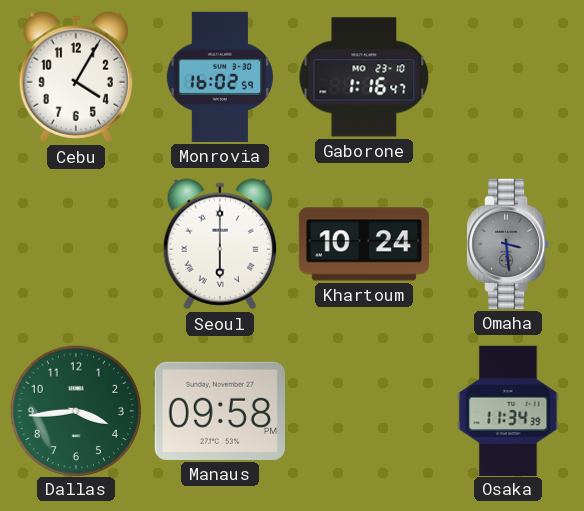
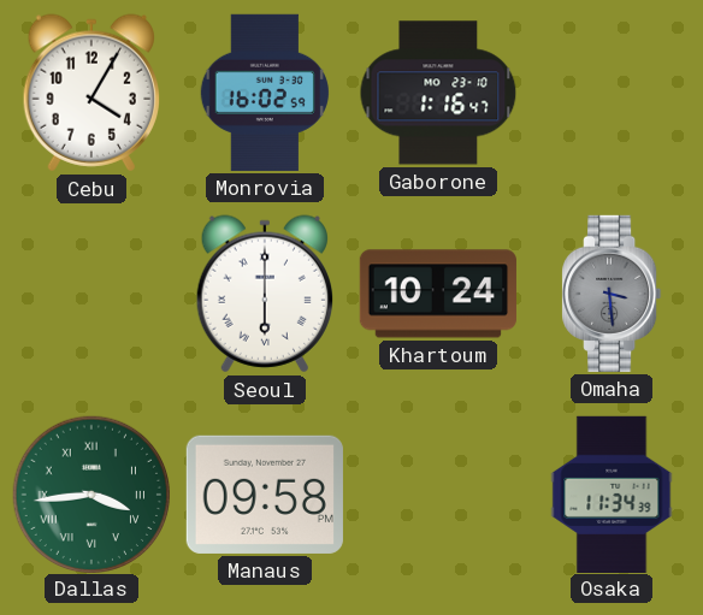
Dallas numerals: Arabic -> Roman
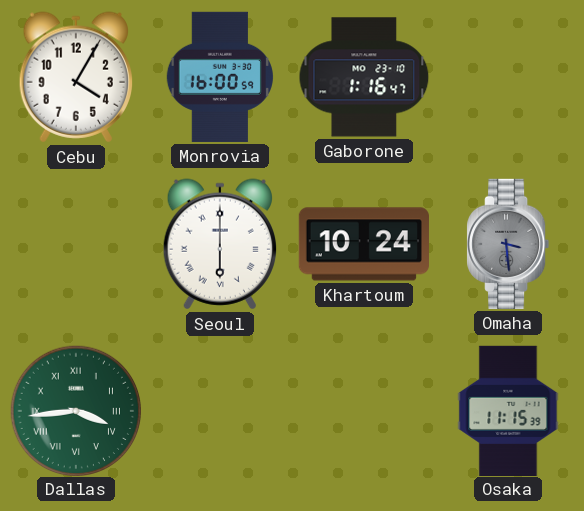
Monrovia: 16:02 -> 16:00
Manaus: 09:58 -> none
Osaka: 11:34 -> 11:15
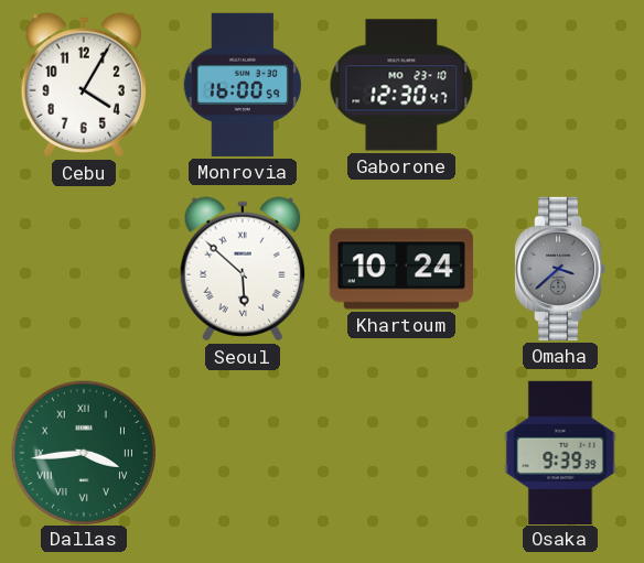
Gaborone: 1:16 -> 12:30
Seoul: 6:00 -> 5:52
Omaha: 3:29 -> 3:38
Osaka: 11:15 -> 9:39
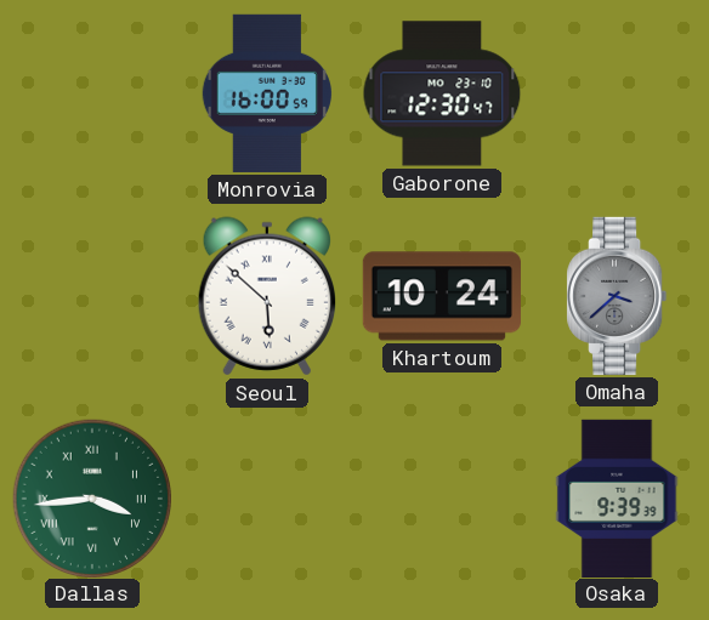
Cebu: 4:05 -> none
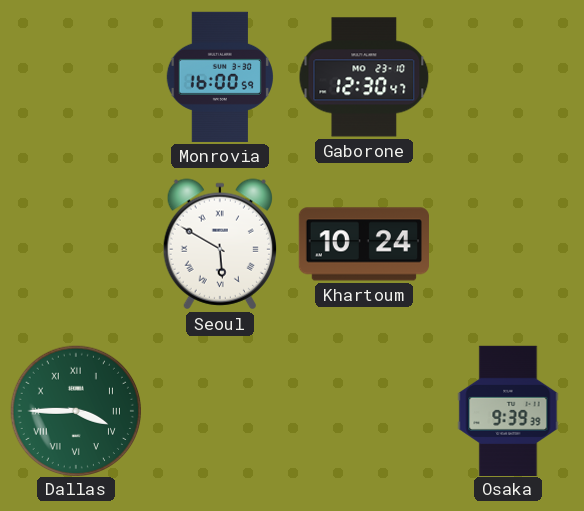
Seoul: 5:52 -> 5:50
Omaha: 3:38 -> none
Dallas: 3:44 -> 3:45
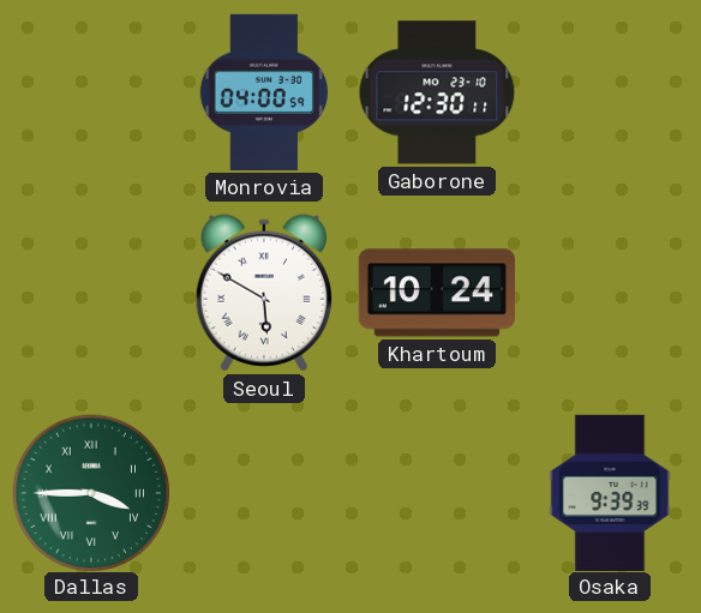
Monrovia: 16:00 -> 04:00
Gaborone: 12:30:47 -> 12:30:11
